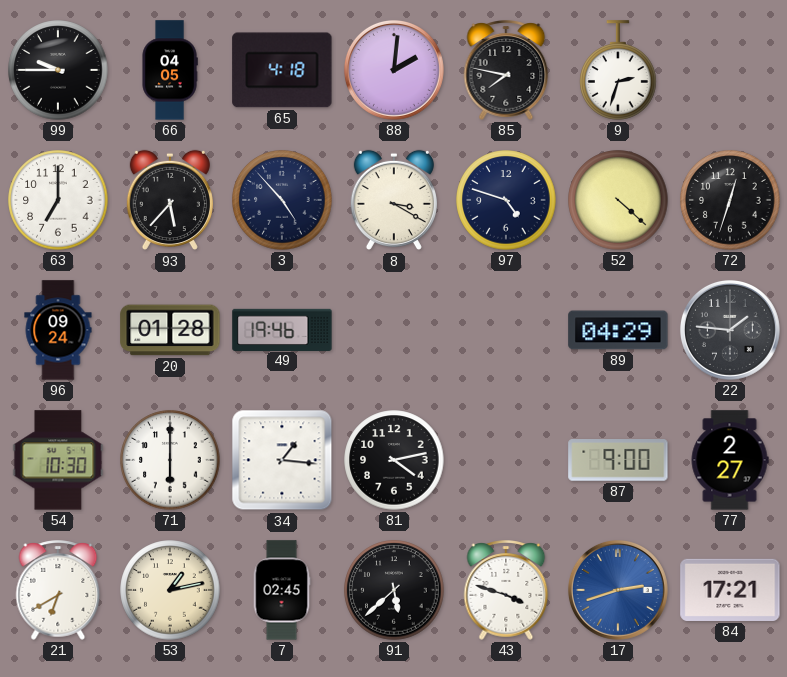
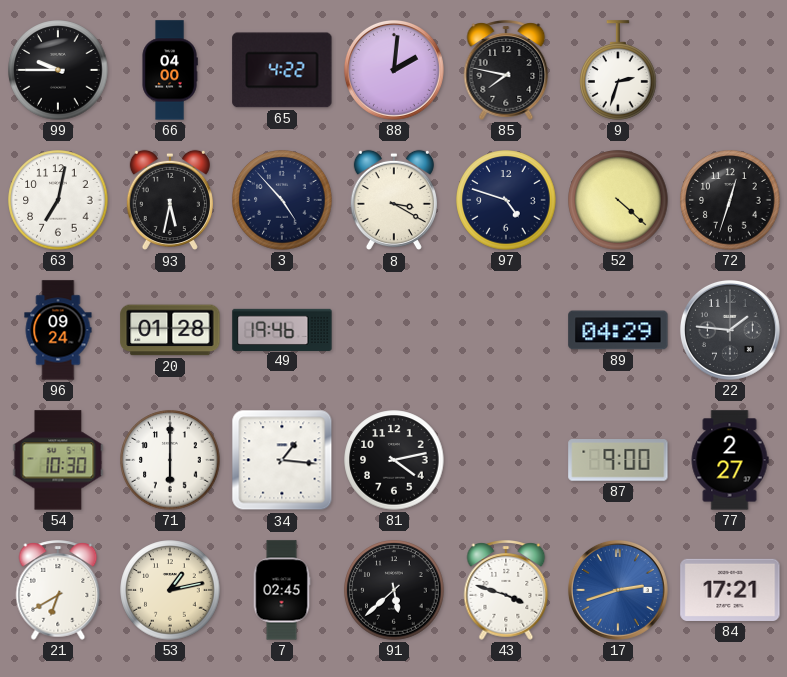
66: 04:05 -> 04:00
65: 4:18 -> 4:22
63: 7:00 -> 7:02
93: 5:37 -> 5:32
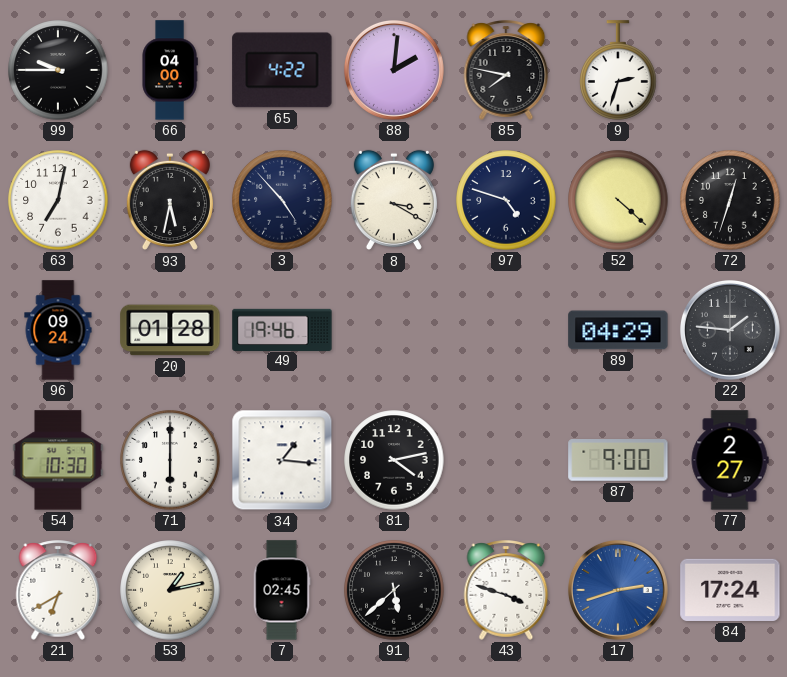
84: 17:21 -> 17:24
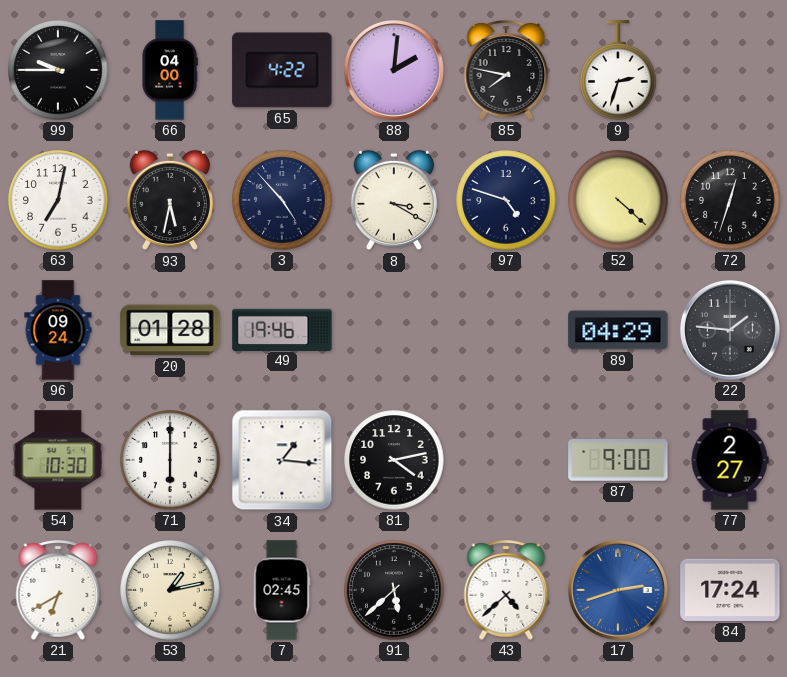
43: 3:48 -> 4:38
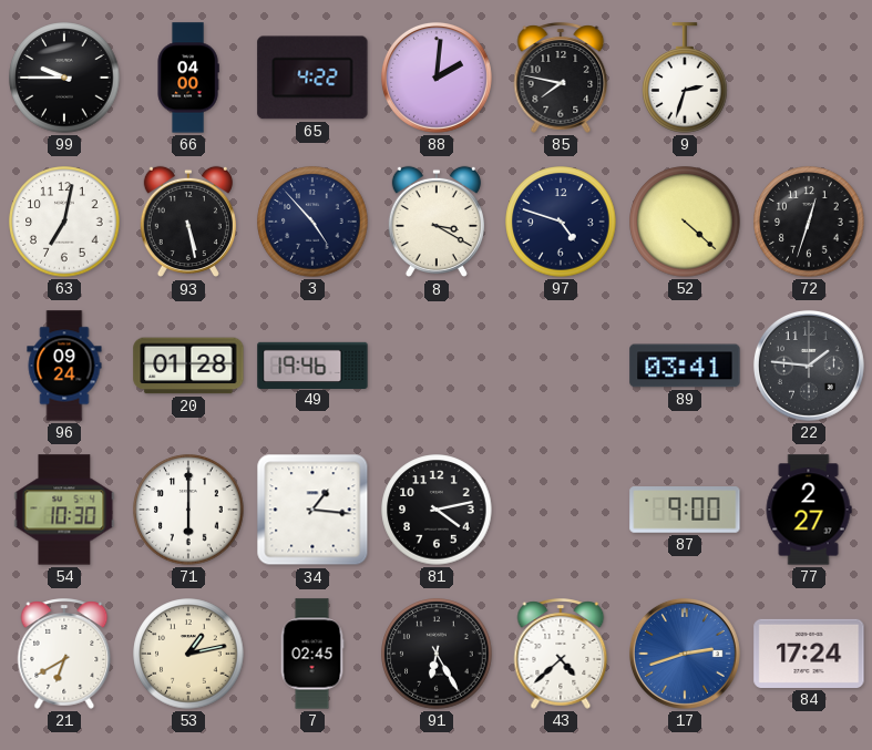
93: 5:32 -> 5:28
89: 04:29 -> 03:41
91: 5:38 -> 6:25
